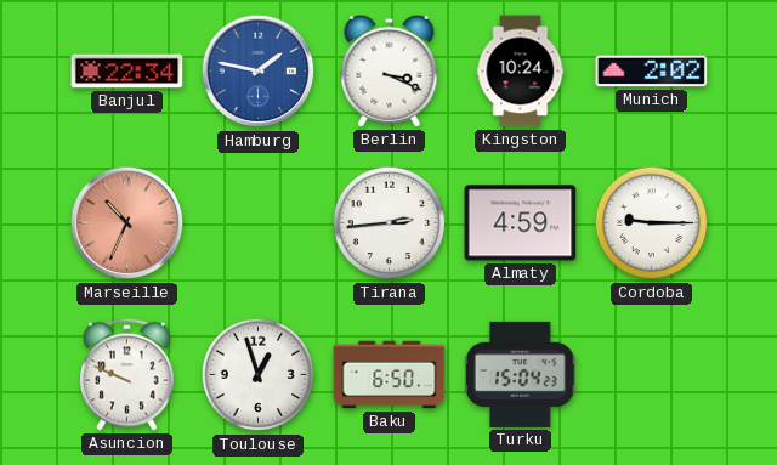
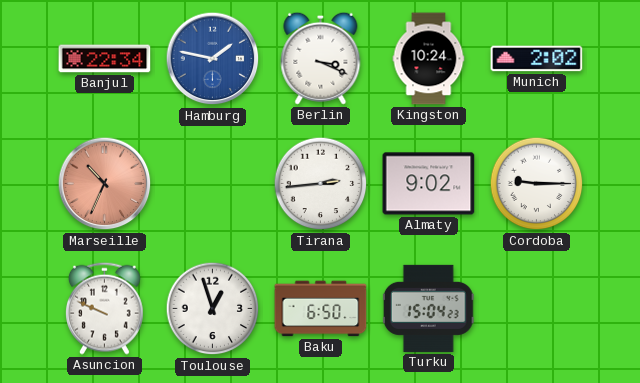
Almaty: 4:59 -> 9:02
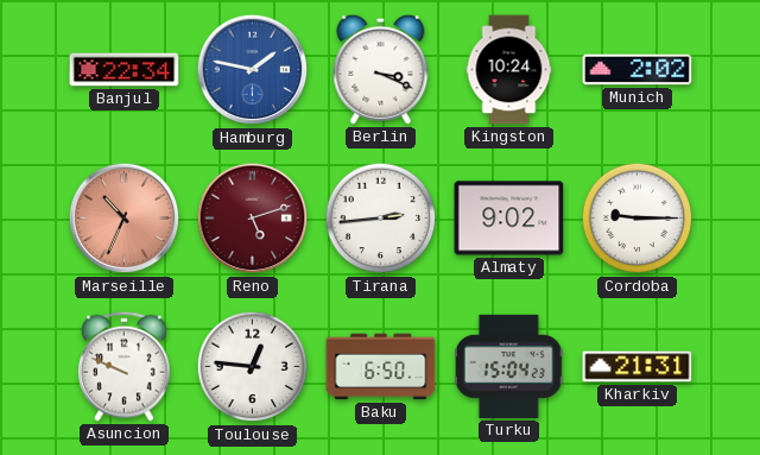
Reno: none -> 5:12
Toulouse: 12:57 -> 12:46
Kharkiv: none -> 21:31
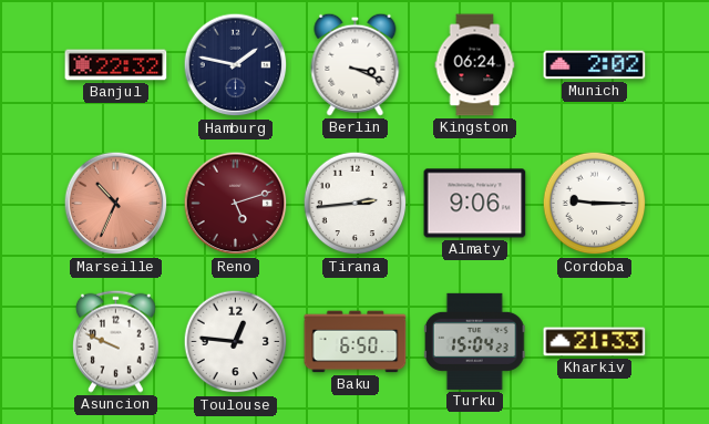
Banjul: 22:34 -> 22:32
Hamburg dial: blue -> navy
Kingston: 10:24 -> 06:24
Almaty: 9:02 -> 9:06
Kharkiv: 21:31 -> 21:33
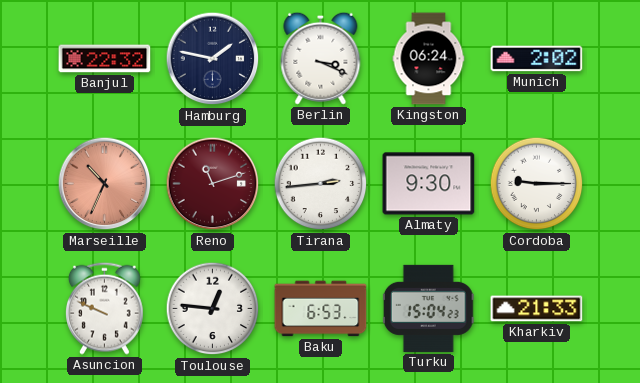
Reno: 5:12 -> 11:12
Almaty: 9:06 -> 9:30
Baku: 6:50 -> 6:53
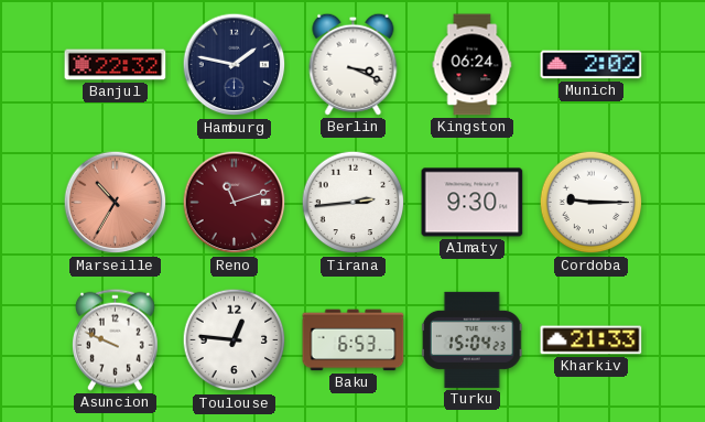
Marseille: 10:34 -> 10:35
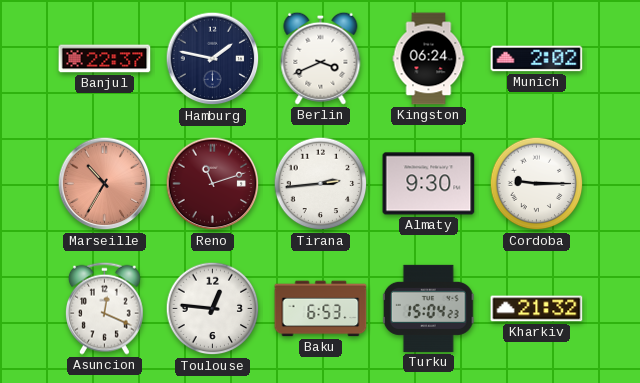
Banjul: 22:32 -> 22:37
Berlin: 3:19 -> 3:41
Asuncion: 9:49 -> 12:19
Kharkiv: 21:33 -> 21:32
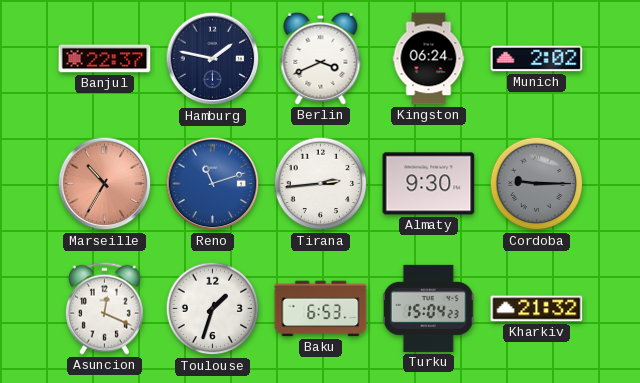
Reno dial: burgundy -> blue
Cordoba dial: white -> grey
Toulouse: 12:46 -> 1:33
